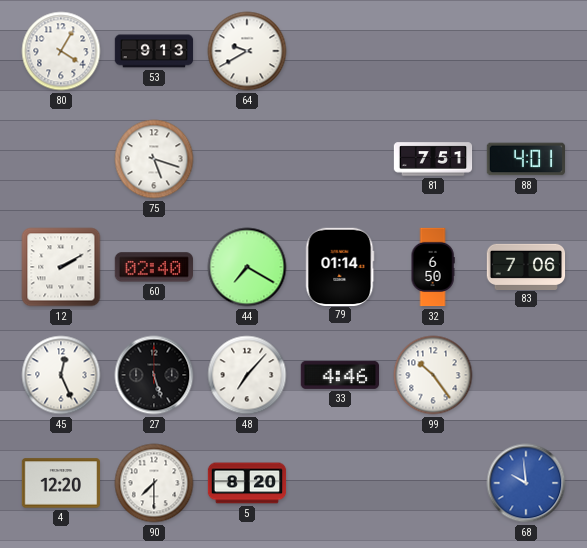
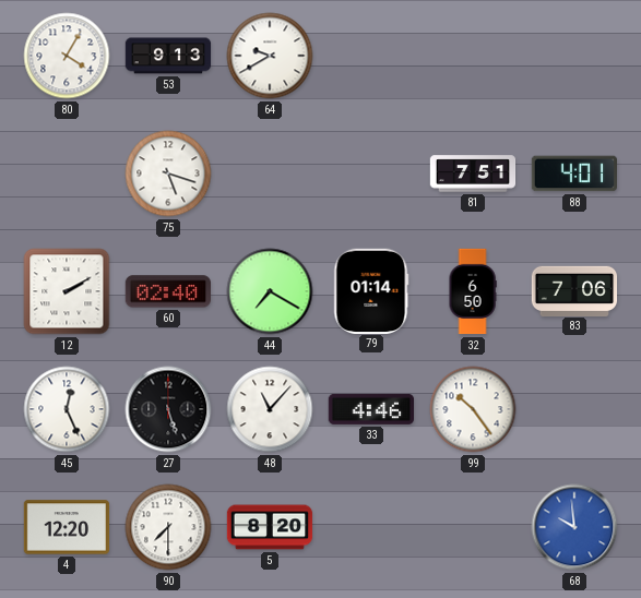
48: 7:07 -> 11:07
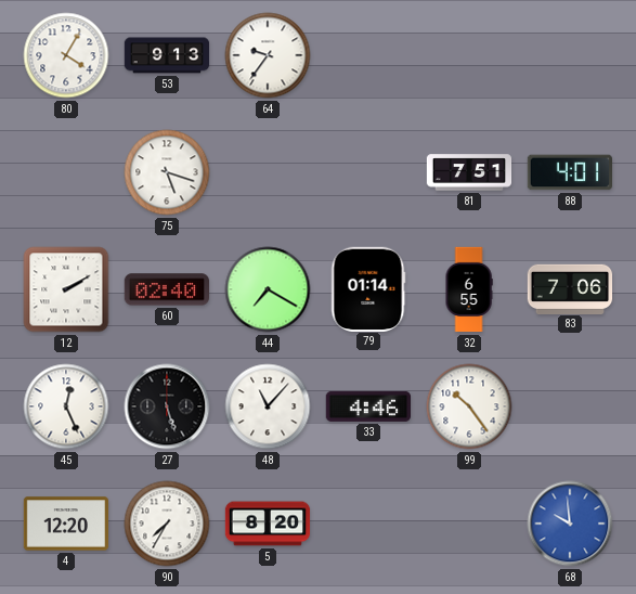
64: 9:40 -> 9:36
32: 6:50 -> 6:55
90: 7:30 -> 7:35
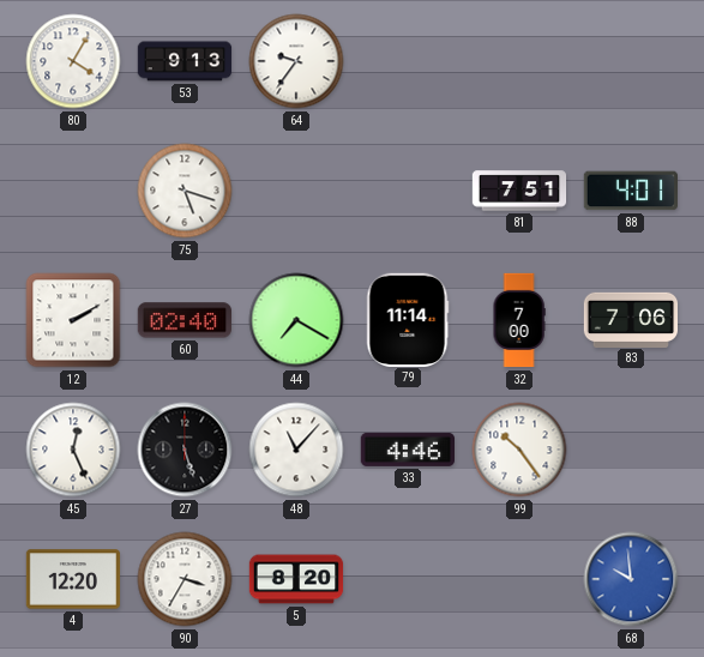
79: 01:14 -> 11:14
32: 6:55 -> 7:00
90: 7:35 -> 3:35
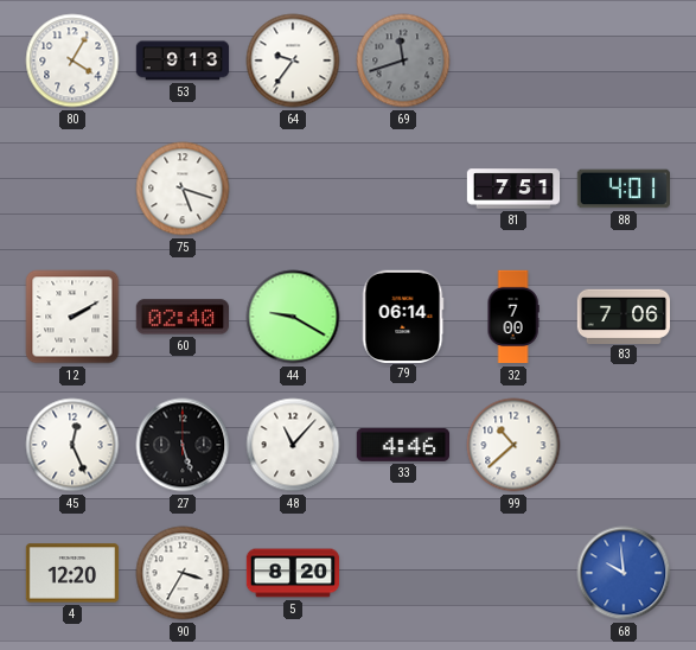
69: none -> 11:42
44: 7:20 -> 9:20
79: 11:14 -> 06:14
99: 10:24 -> 10:38
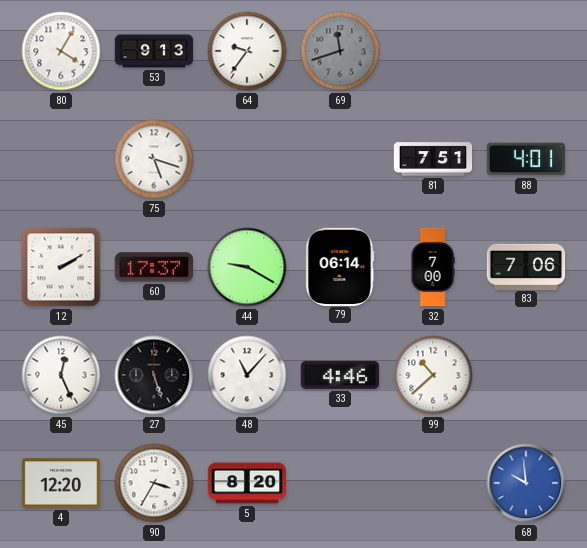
60: 02:40 -> 17:37
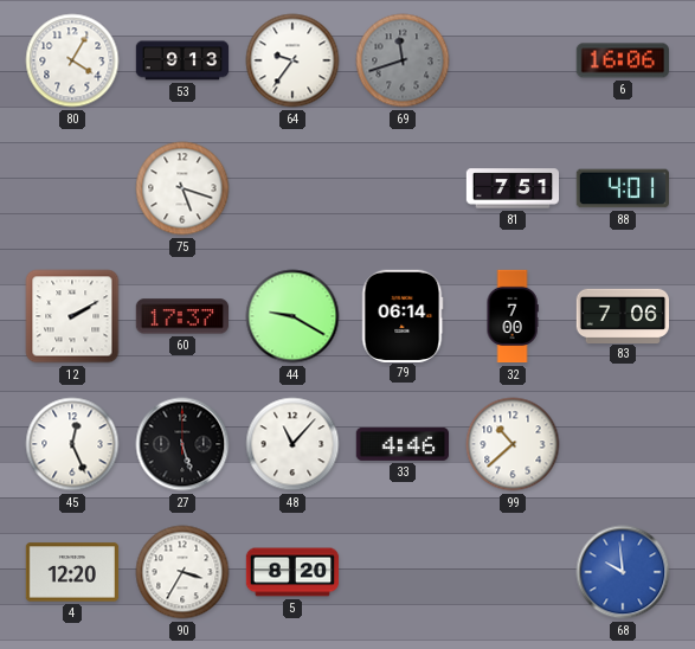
6: none -> 16:06
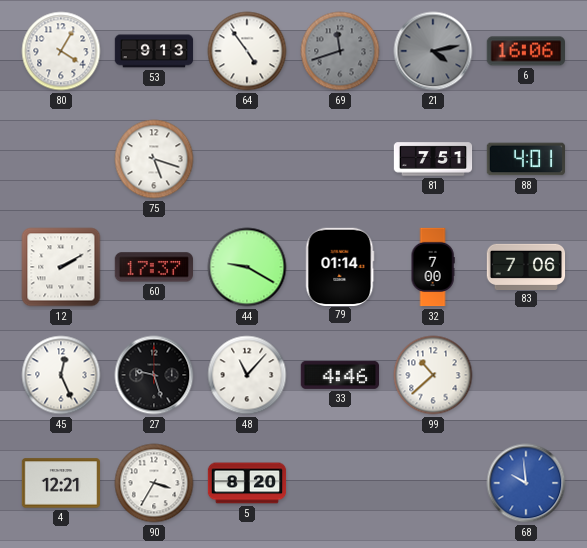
64: 9:36 -> 4:54
21: none -> 4:13
79: 06:14 -> 01:14
27: 5:27 -> 9:27
4: 12:20 -> 12:21
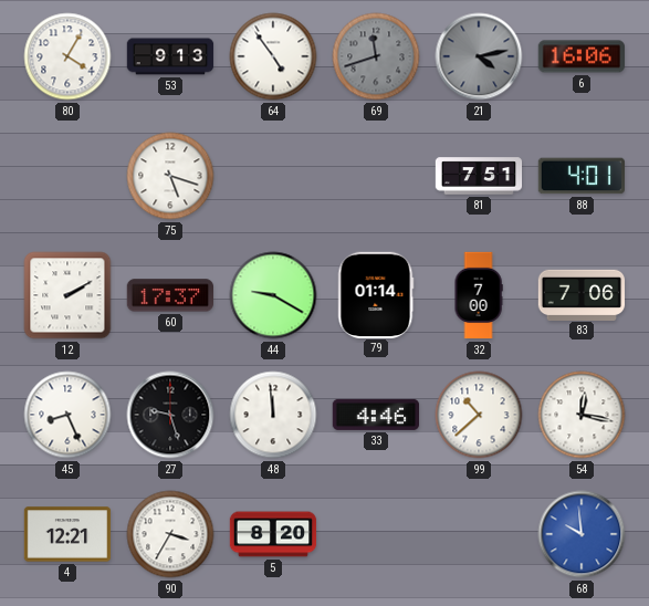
45: 12:26 -> 8:26
48: 11:07 -> 11:59
54: none -> 12:17
